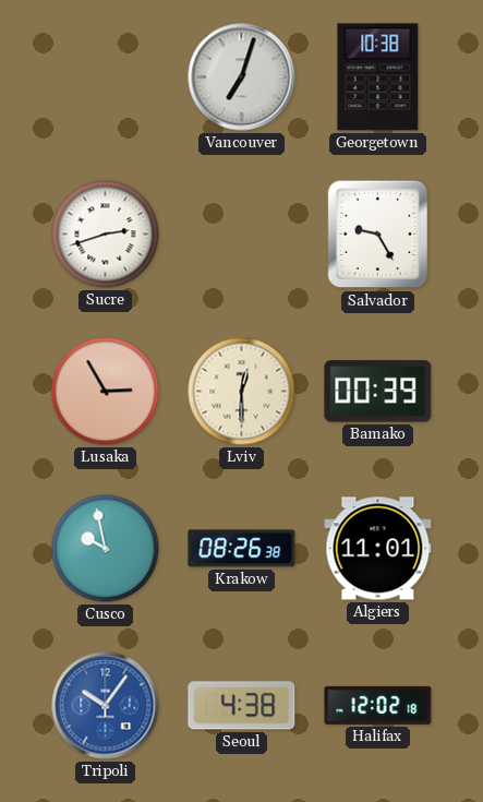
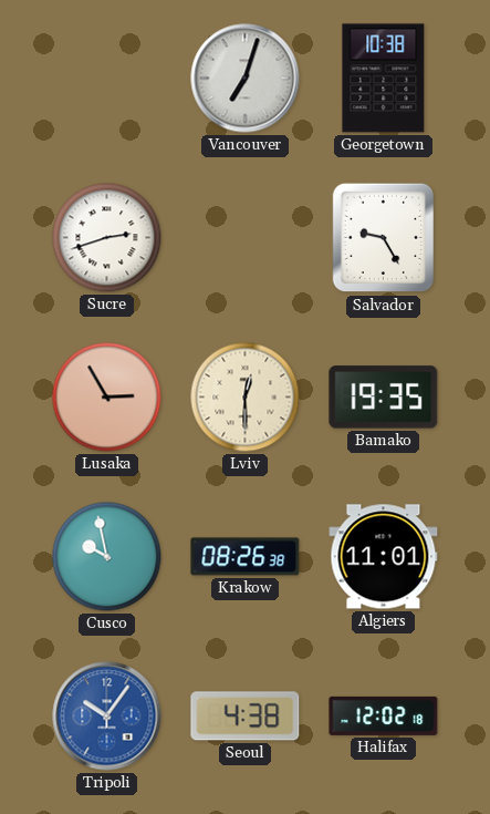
Bamako: 00:39 -> 19:35
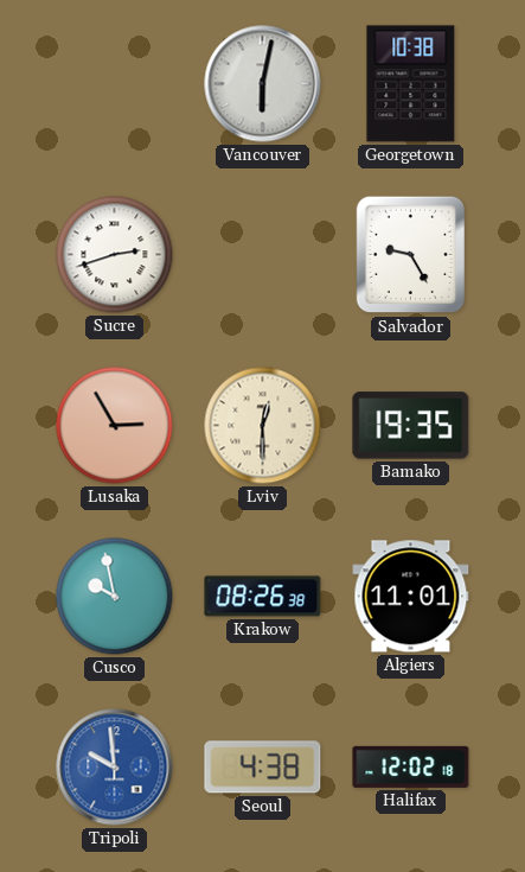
Vancouver: 7:03 -> 6:02
Tripoli: 10:06 -> 9:59
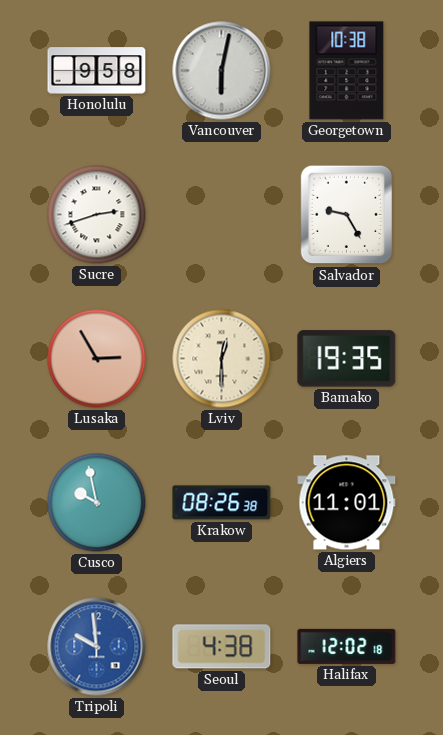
Honolulu: none -> 9:58
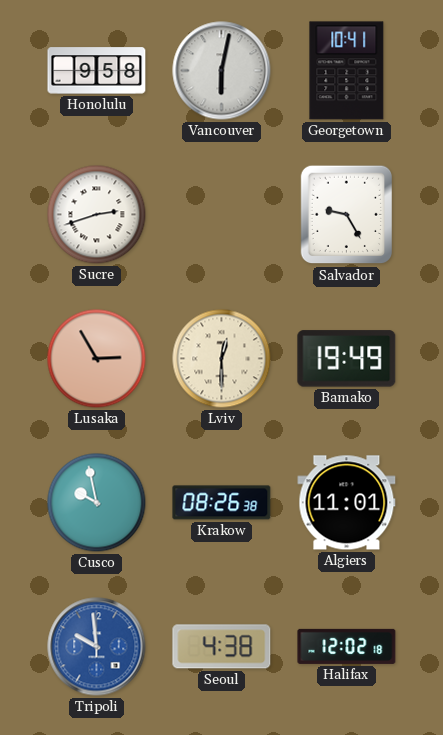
Georgetown: 10:38 -> 10:41
Bamako: 19:35 -> 19:49
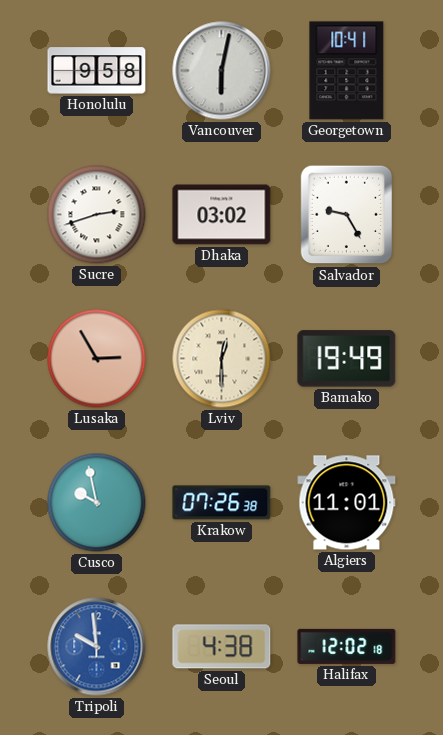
Dhaka: none -> 03:02
Krakow: 08:26 -> 07:26
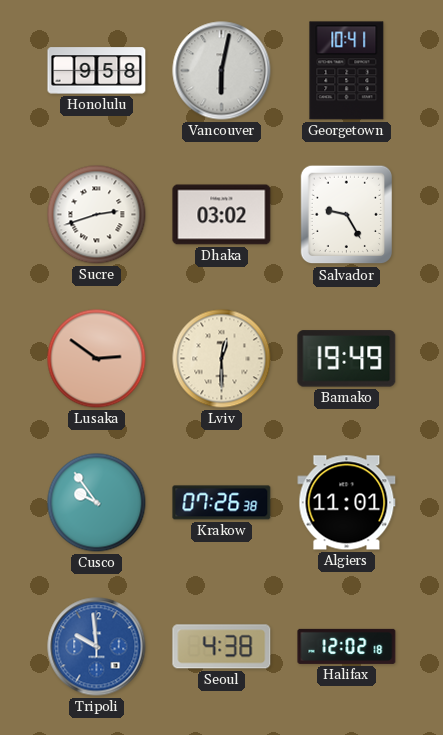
Lusaka: 2:55 -> 2:51
Cusco: 9:58 -> 9:54
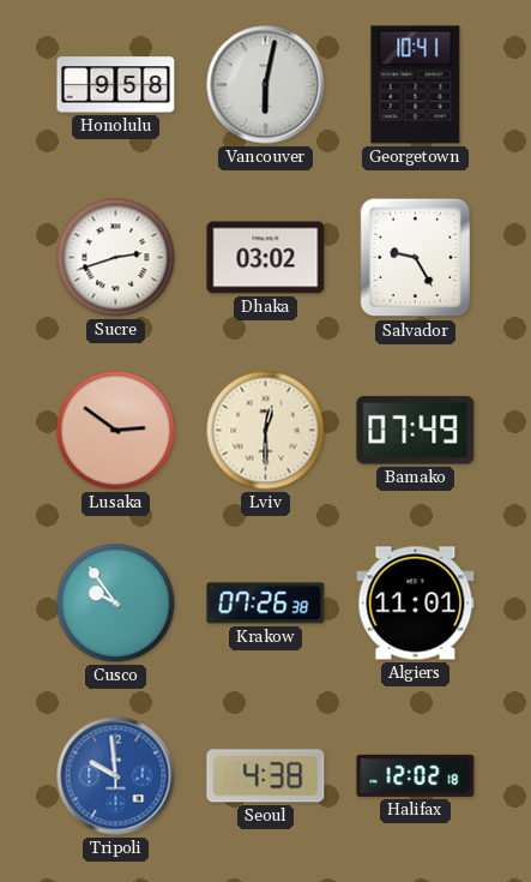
Bamako: 19:49 -> 07:49
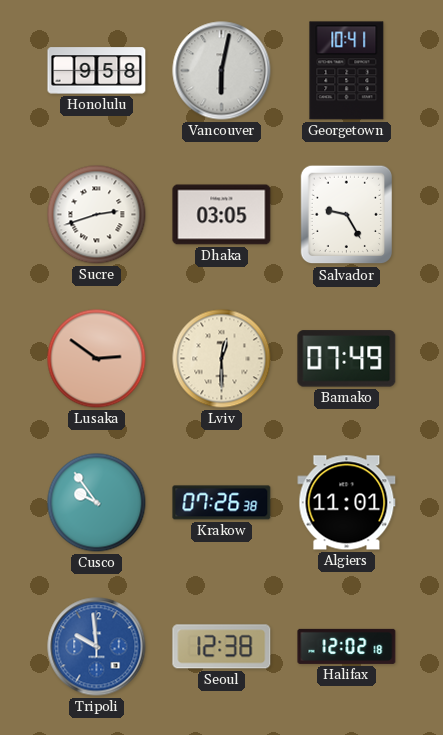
Dhaka: 03:02 -> 03:05
Seoul: 4:38 -> 12:38
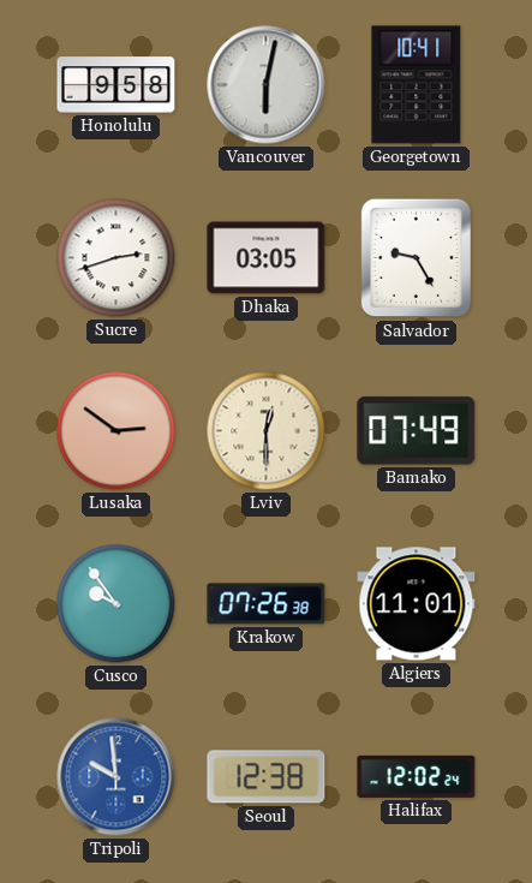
Halifax: 12:02:18 -> 12:02:24
